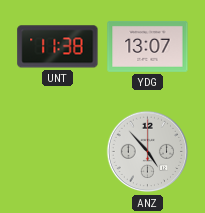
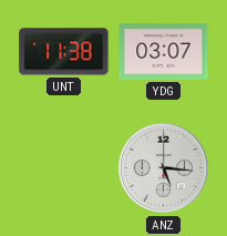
YDG: 13:07 -> 03:07
ANZ: 4:53 -> 5:16
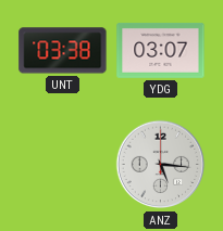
UNT: 11:38 -> 03:38
